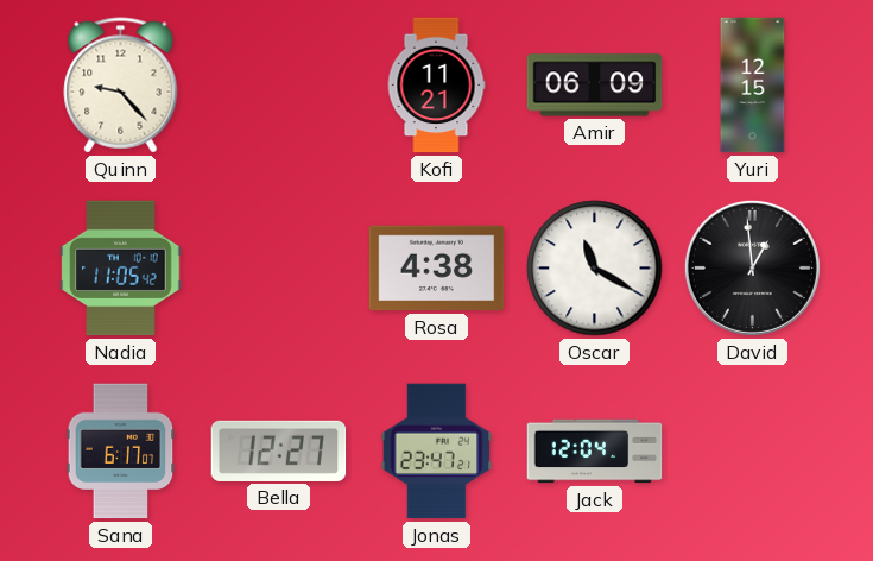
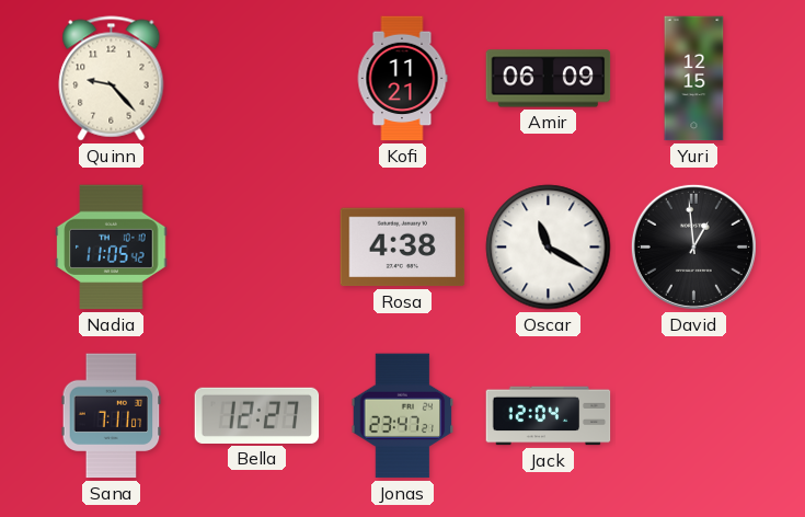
Sana: 6:17 -> 7:11
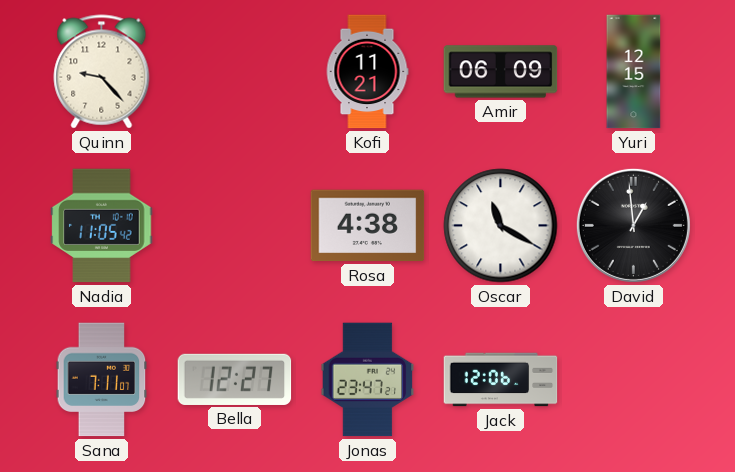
Jack: 12:04 -> 12:06
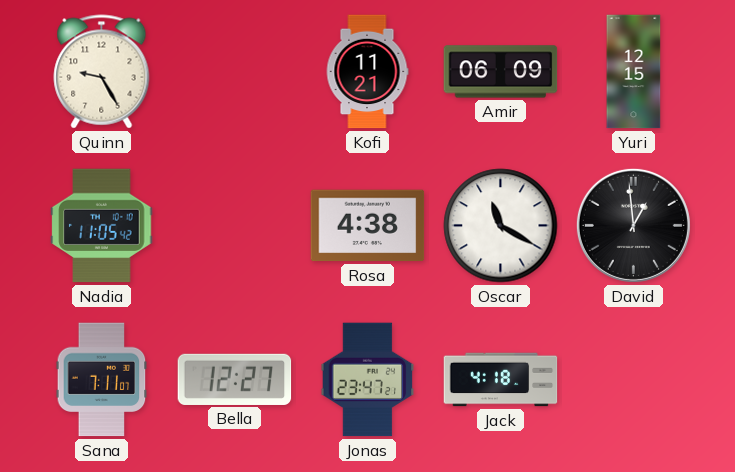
Quinn: 9:23 -> 9:25
Jack: 12:06 -> 4:18
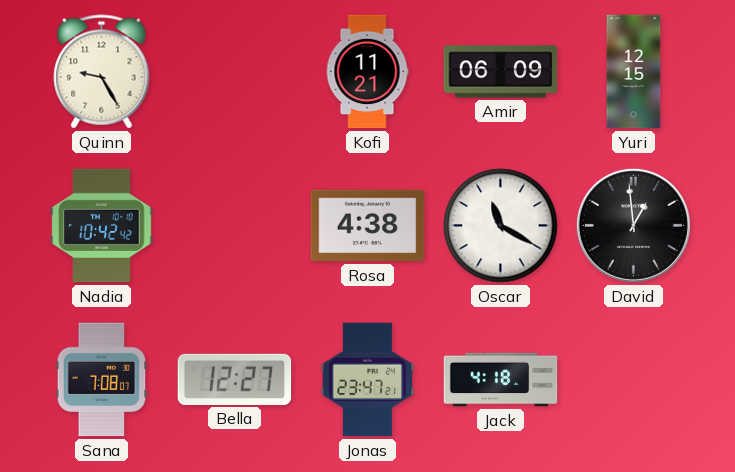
Nadia: 11:05 -> 10:42
Sana: 7:11 -> 7:08
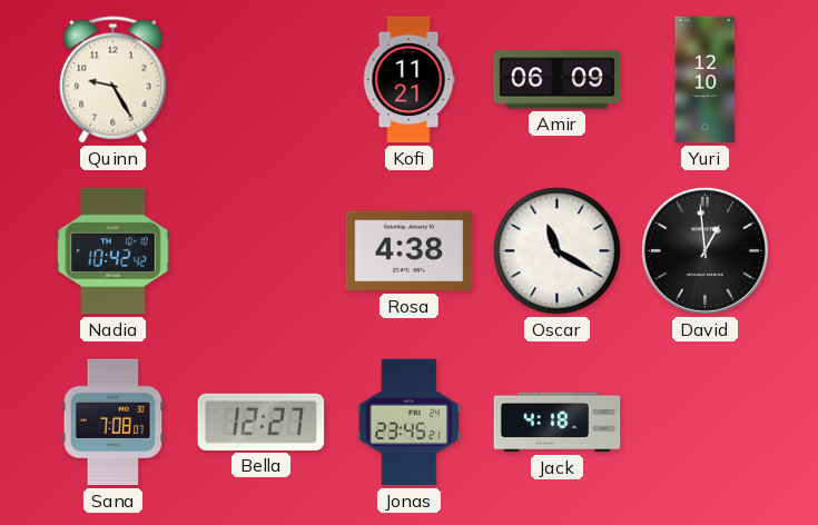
Yuri: 12:15 -> 12:10
Jonas: 23:47 -> 23:45
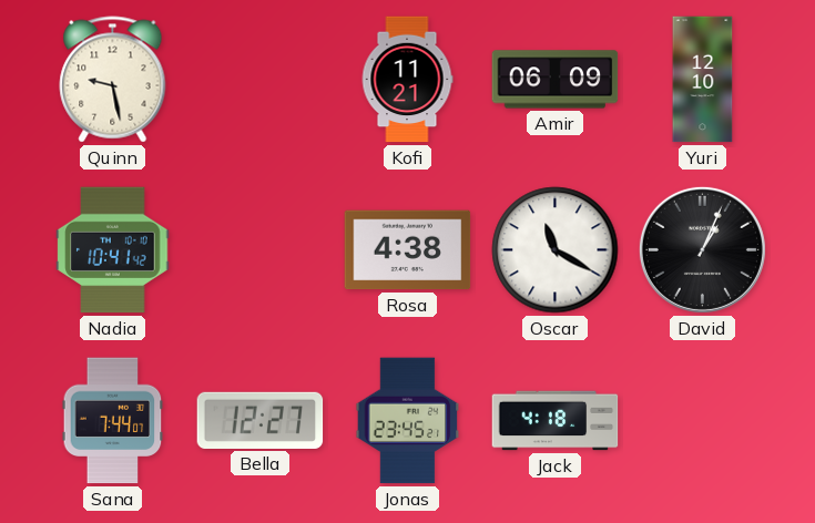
Quinn: 9:25 -> 9:28
Nadia: 10:42 -> 10:41
David: 12:59 -> 1:04
Sana: 7:08 -> 7:44
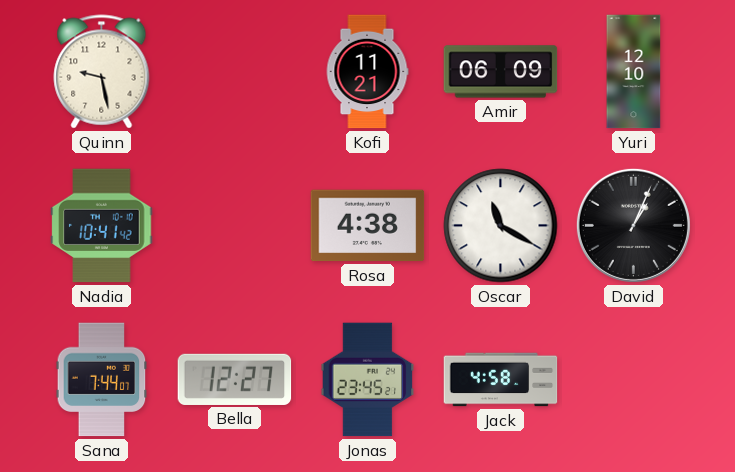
Jack: 4:18 -> 4:58
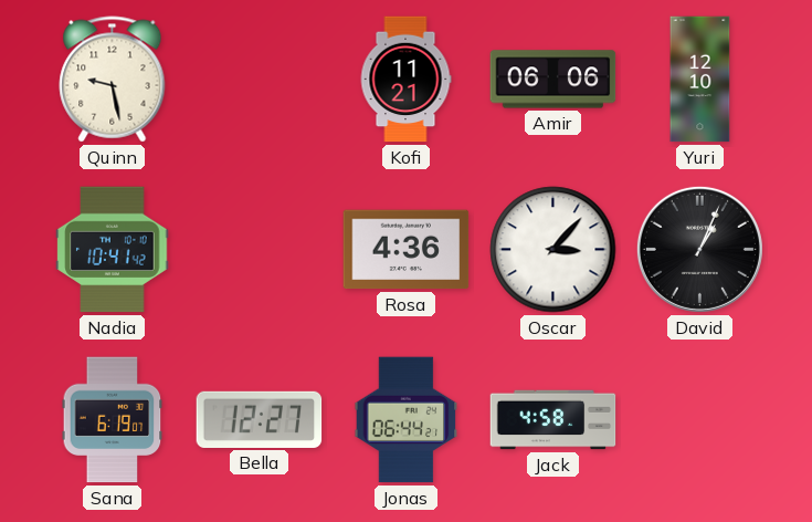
Amir: 06:09 -> 06:06
Rosa: 4:38 -> 4:36
Oscar: 11:20 -> 3:07
Sana: 7:44 -> 6:19
Jonas: 23:45 -> 06:44
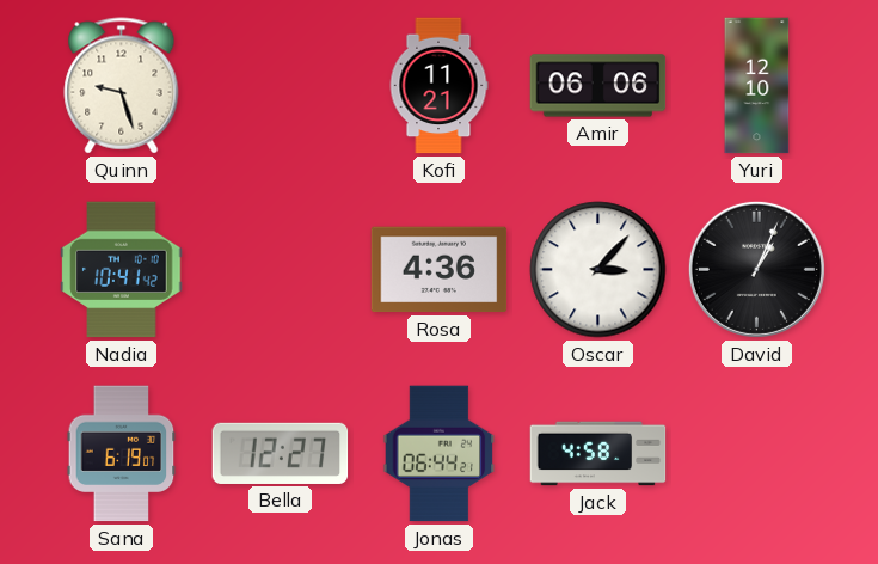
Quinn: 9:28 -> 9:27
